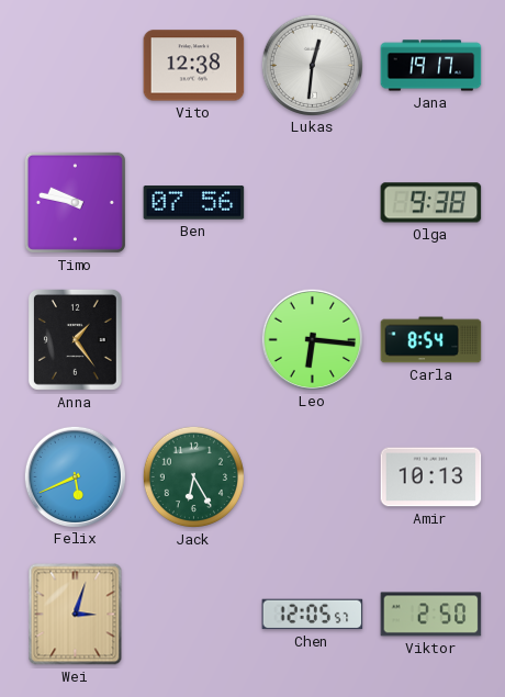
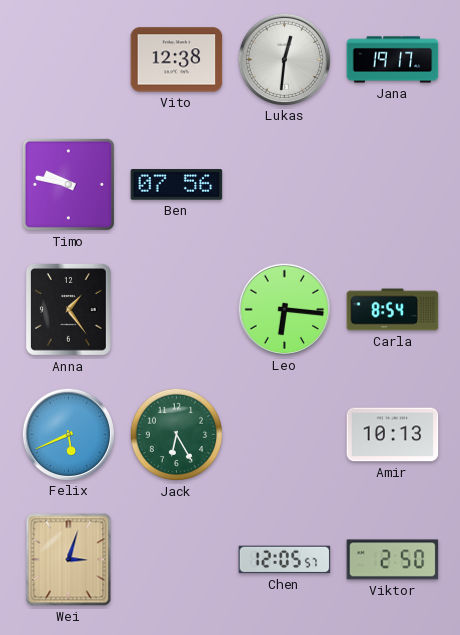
Olga: 9:38 -> none
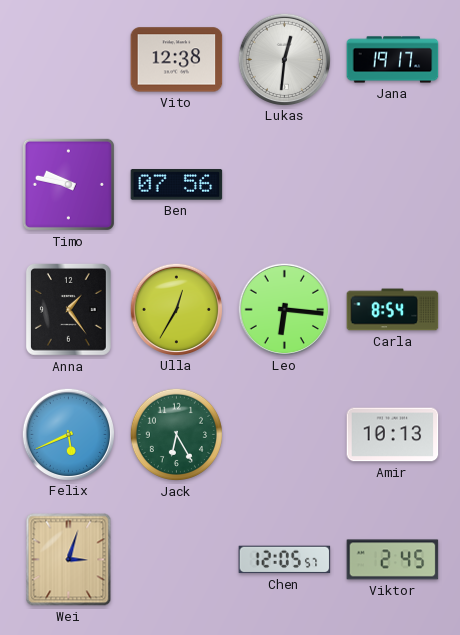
Ulla: none -> 12:35
Viktor: 2:50 -> 2:45
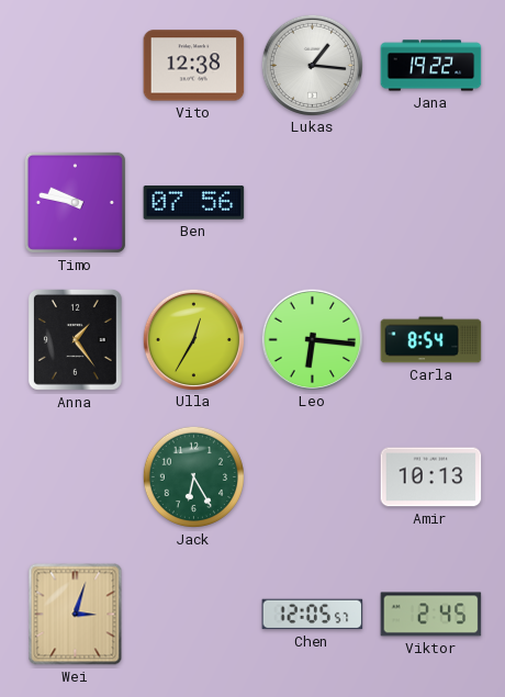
Lukas: 12:31 -> 1:16
Jana: 19:17 -> 19:22
Felix: 5:41 -> none
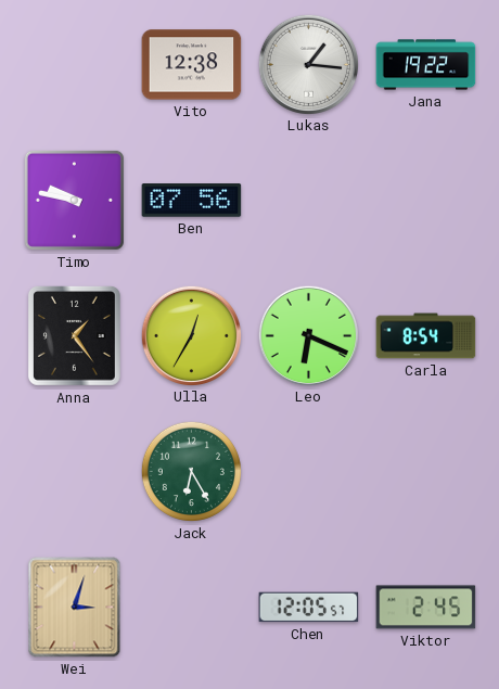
Leo: 6:16 -> 6:19
Amir: 10:13 -> none
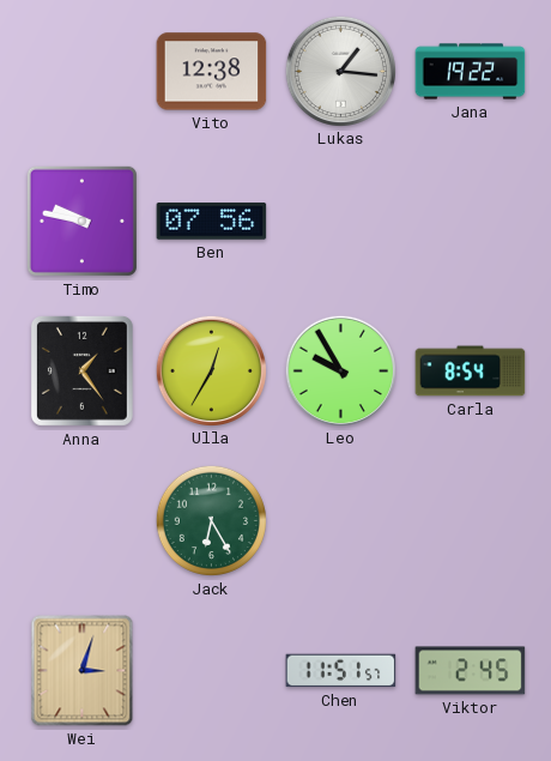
Leo: 6:19 -> 9:55
Chen: 12:05 -> 11:51
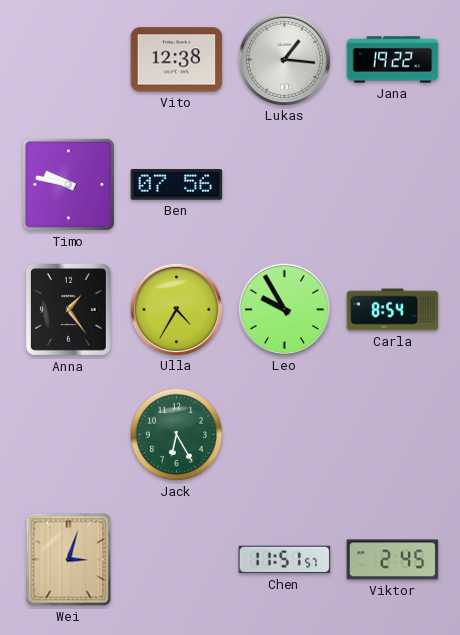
Ulla: 12:35 -> 4:35
